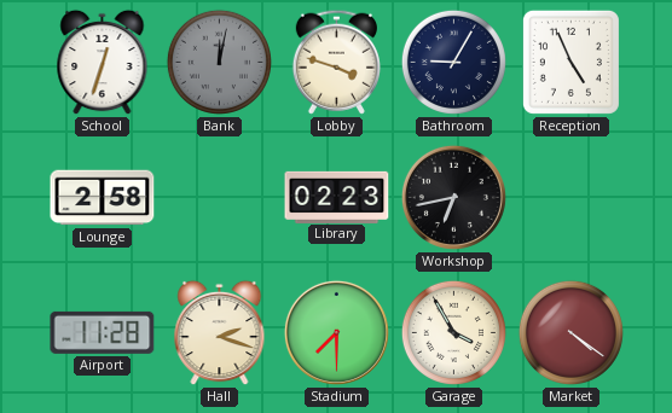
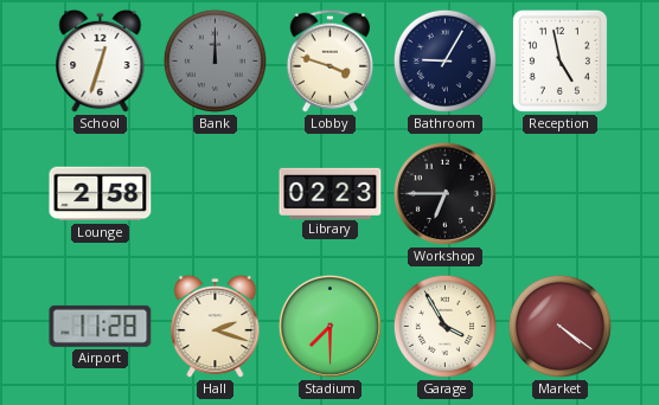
Bank: 12:02 -> 12:00
Reception: 4:56 -> 4:58
Workshop: 6:43 -> 6:45
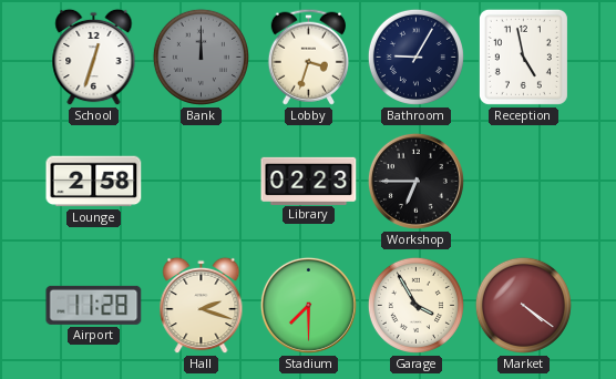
Lobby: 3:48 -> 3:33
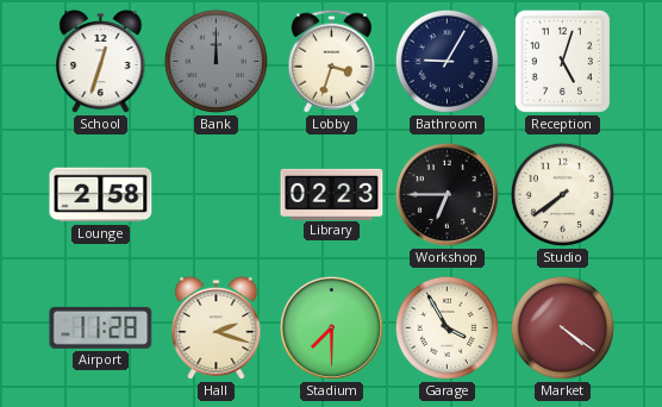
Reception: 4:58 -> 5:03
Studio: none -> 7:39
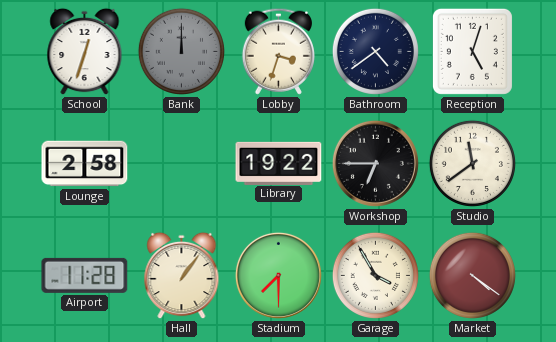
Bathroom: 9:05 -> 4:39
Library: 02:23 -> 19:22
Studio: 7:39 -> 11:39
Hall: 2:18 -> 1:06
